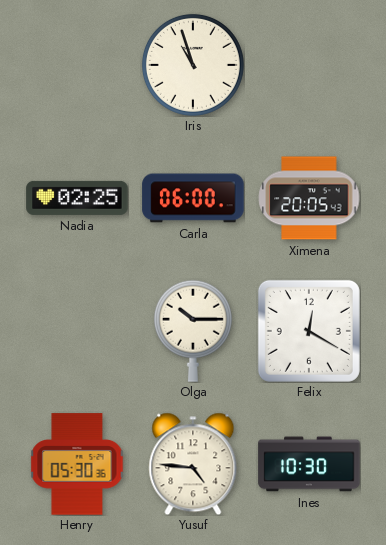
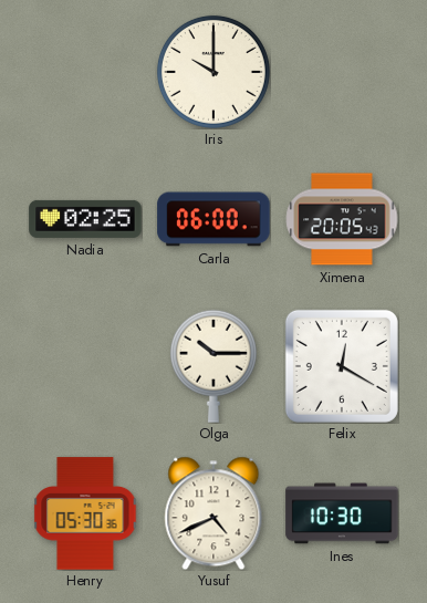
Iris: 10:57 -> 10:00
Yusuf: 4:46 -> 4:41
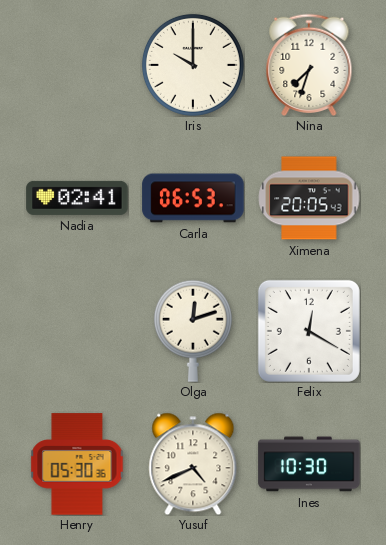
Nina: none -> 7:33
Nadia: 02:25 -> 02:41
Carla: 06:00 -> 06:53
Olga: 10:15 -> 12:12
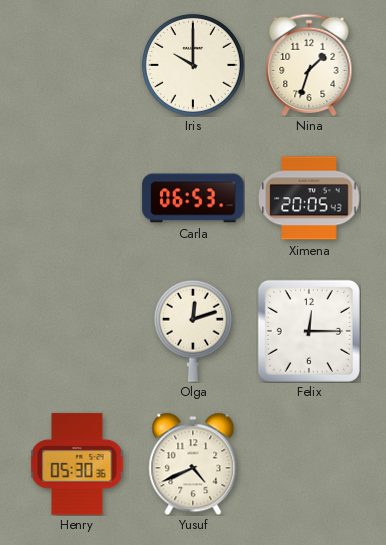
Nina: 7:33 -> 1:33
Nadia: 02:41 -> none
Felix: 12:20 -> 12:15
Ines: 10:30 -> none
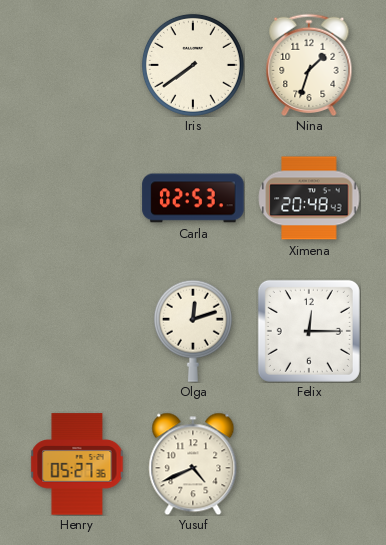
Iris: 10:00 -> 7:39
Carla: 06:53 -> 02:53
Ximena: 20:05 -> 20:48
Henry: 05:30 -> 05:27
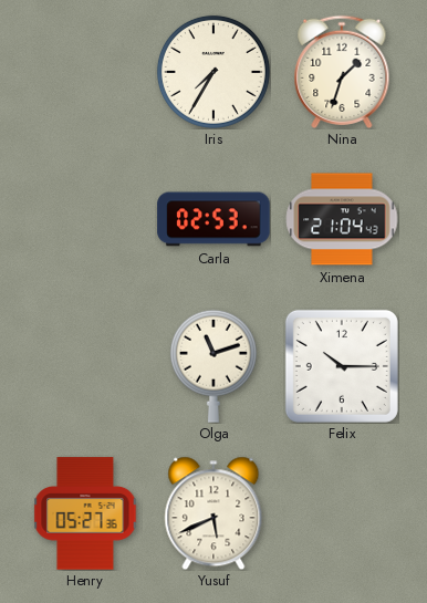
Iris: 7:39 -> 7:35
Ximena: 20:48 -> 21:04
Olga: 12:12 -> 11:12
Felix: 12:15 -> 10:15
Yusuf: 4:41 -> 5:41
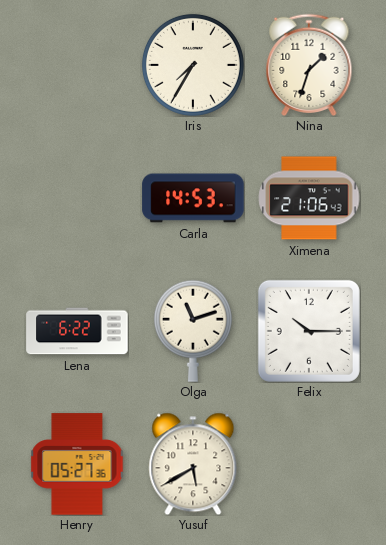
Carla: 02:53 -> 14:53
Ximena: 21:04 -> 21:06
Lena: none -> 6:22
Yusuf: 5:41 -> 5:40
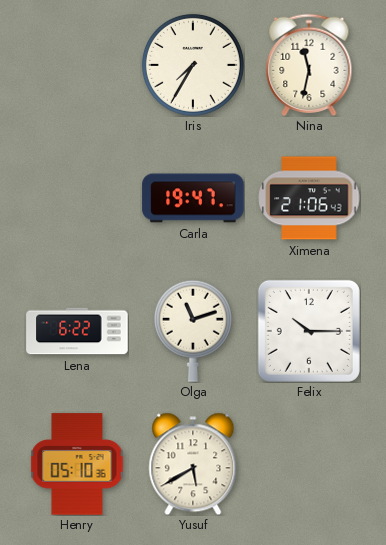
Nina: 1:33 -> 11:32
Carla: 14:53 -> 19:47
Henry: 05:27 -> 05:10
